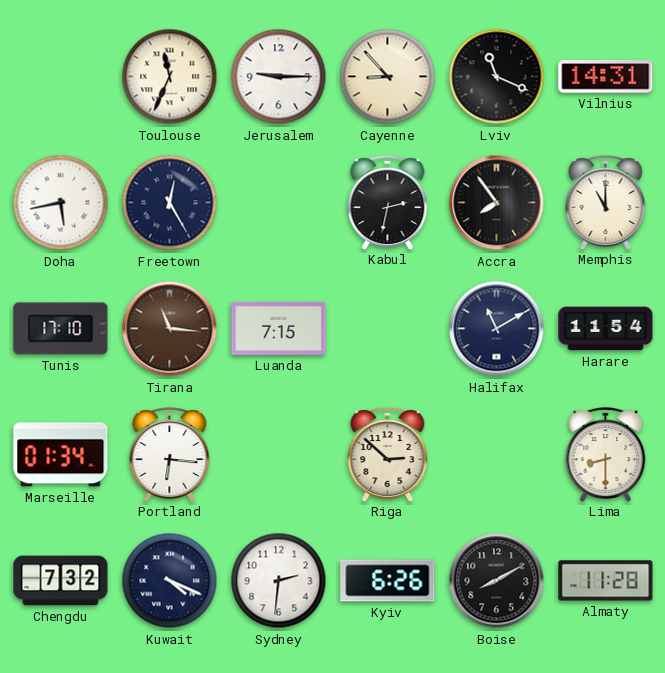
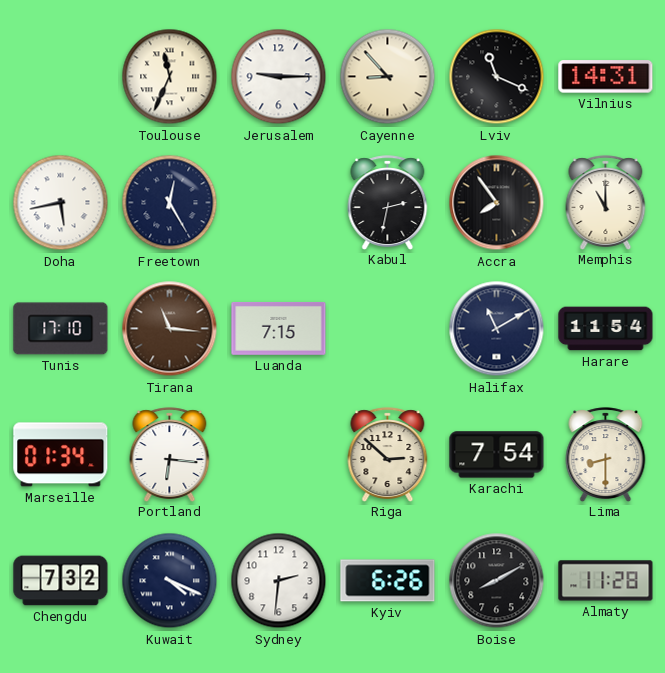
Karachi: none -> 7:54
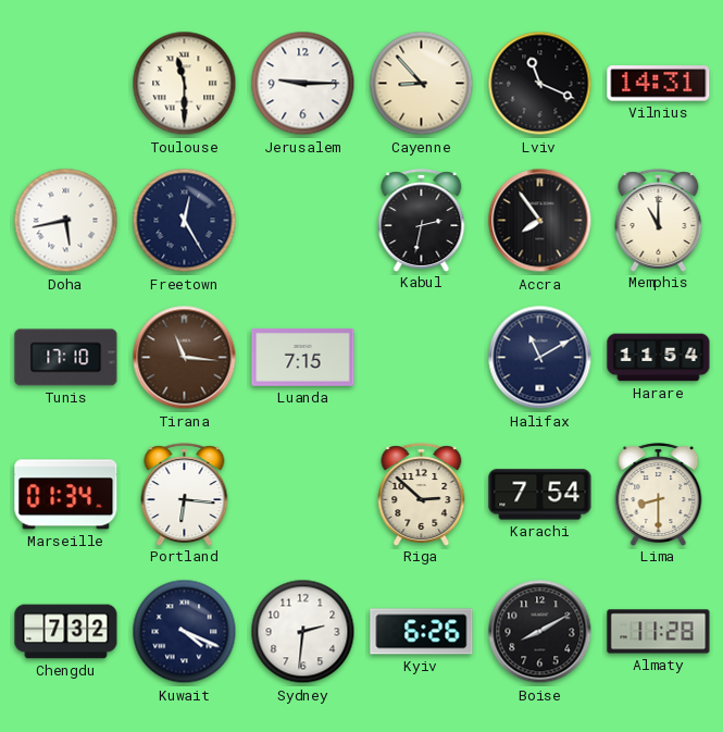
Toulouse: 11:34 -> 11:30
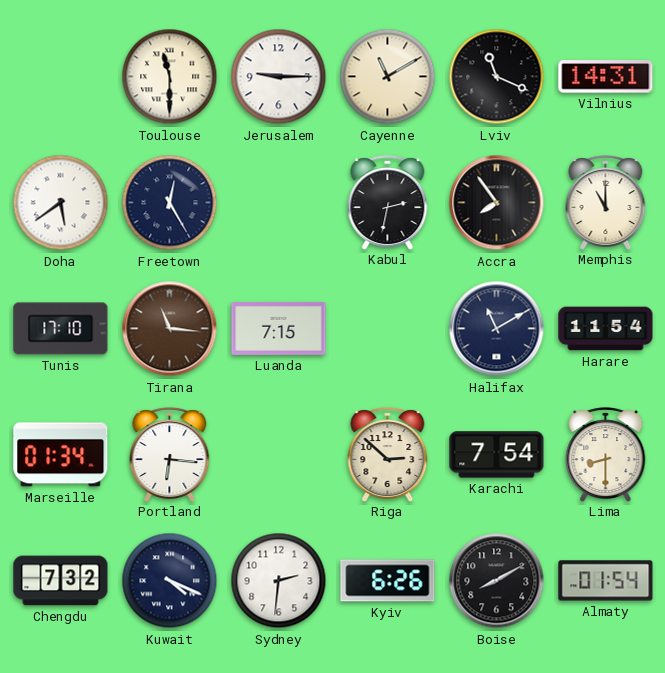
Cayenne: 8:53 -> 11:10
Doha: 5:43 -> 5:39
Almaty: 11:28 -> 01:54
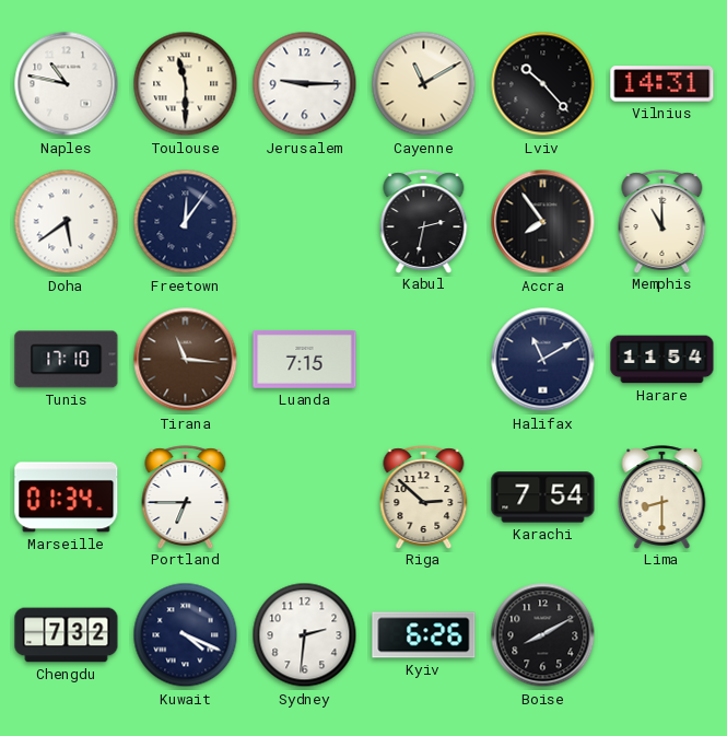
Naples: none -> 10:47
Lviv: 11:19 -> 10:23
Freetown: 12:25 -> 12:06
Portland: 6:16 -> 6:45
Almaty: 01:54 -> none
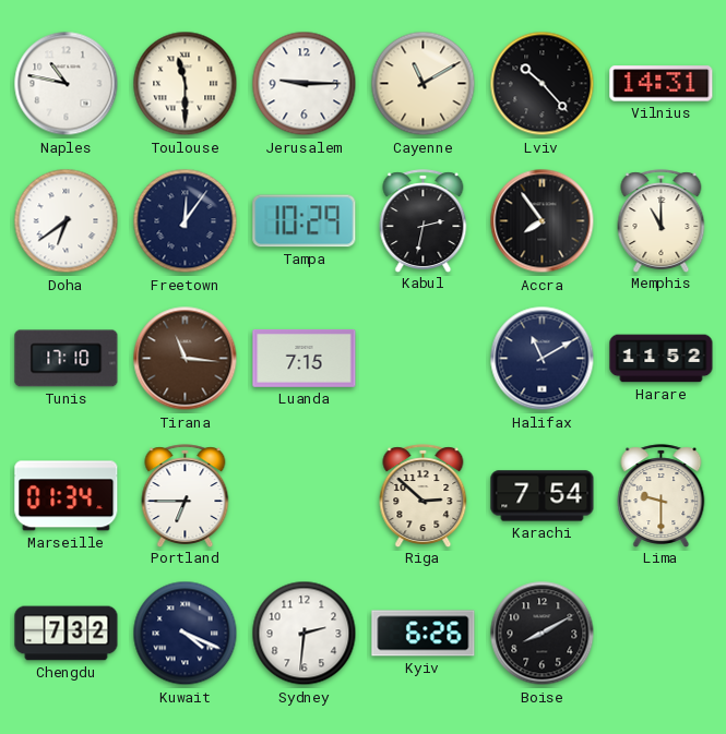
Doha: 5:39 -> 6:39
Tampa: none -> 10:29
Harare: 11:54 -> 11:52
Lima: 8:30 -> 9:30
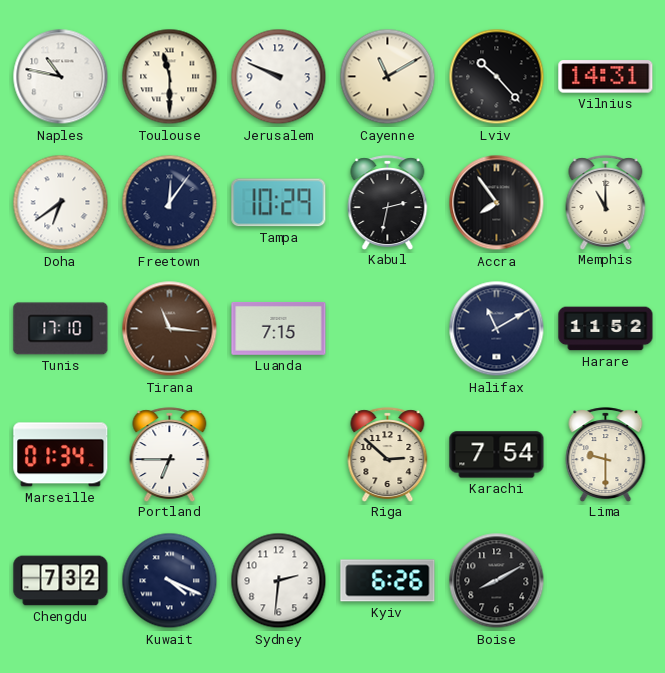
Jerusalem: 9:15 -> 9:49
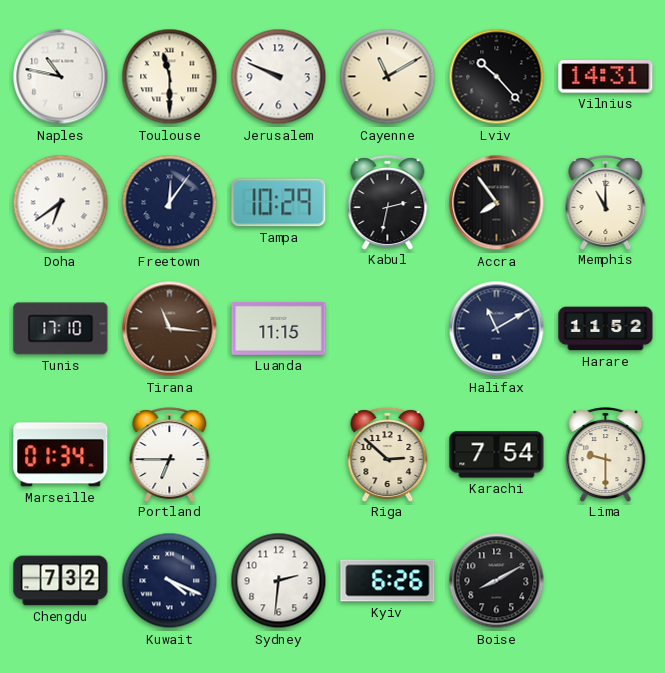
Luanda: 7:15 -> 11:15
